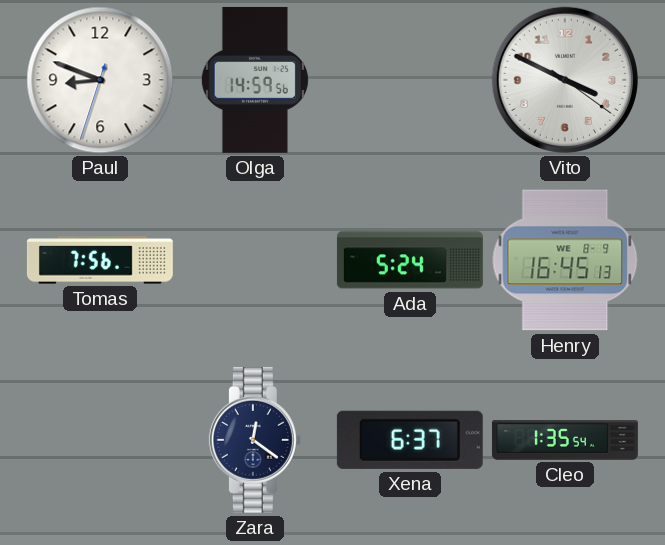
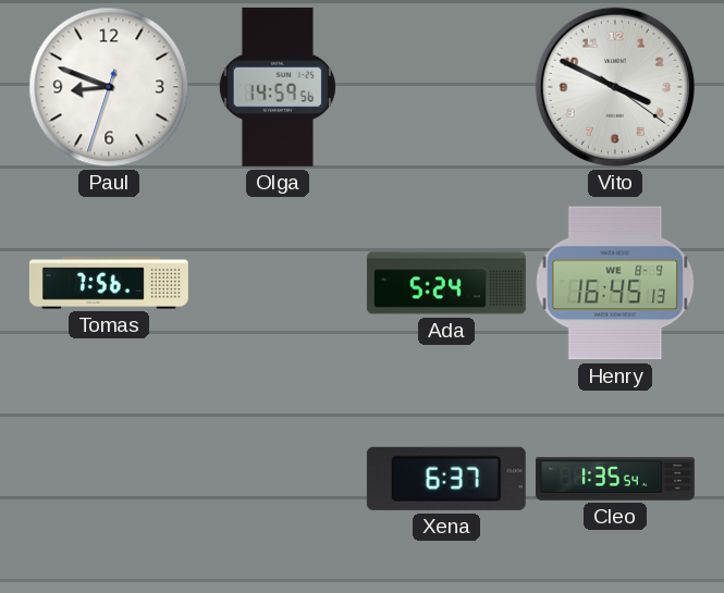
Zara: 12:21 -> none
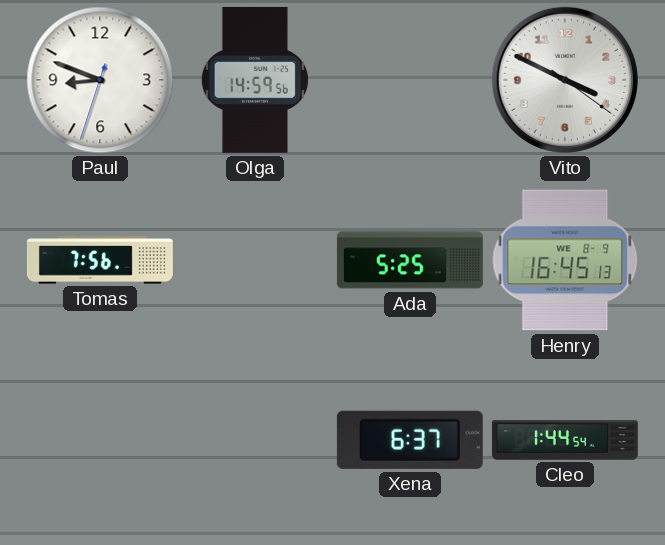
Ada: 5:24 -> 5:25
Cleo: 1:35 -> 1:44
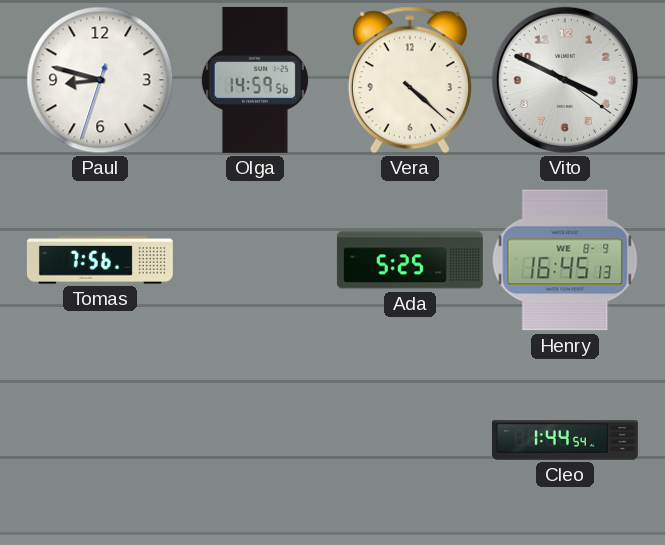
Paul: 8:48 -> 8:47
Vera: none -> 4:22
Xena: 6:37 -> none
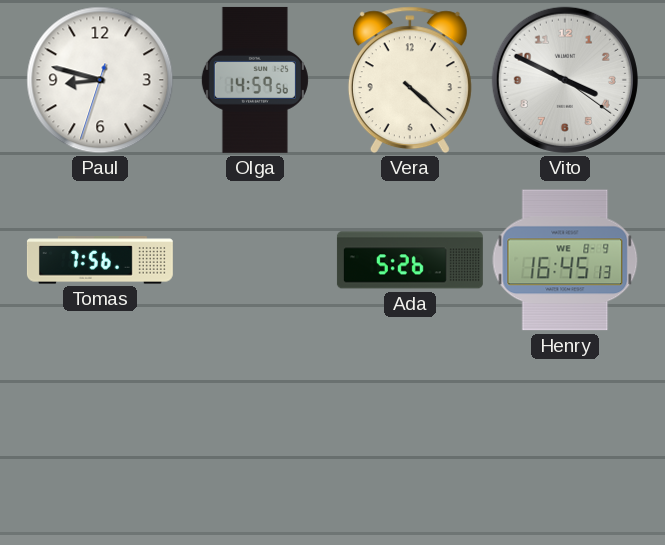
Ada: 5:25 -> 5:26
Cleo: 1:44 -> none
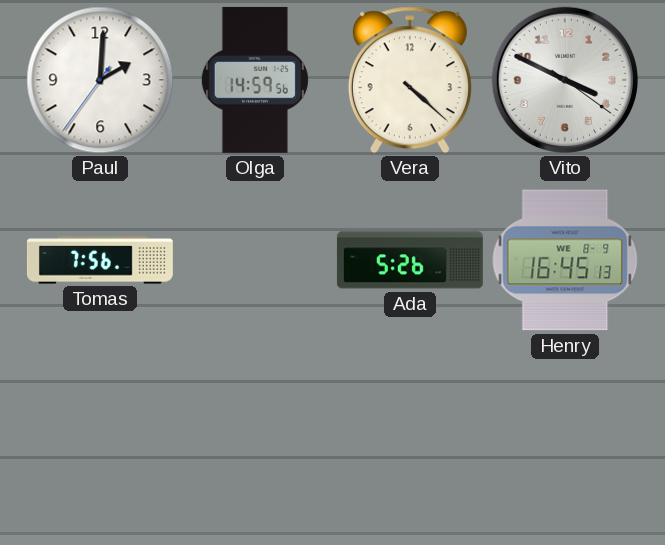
Paul: 8:47 -> 2:00
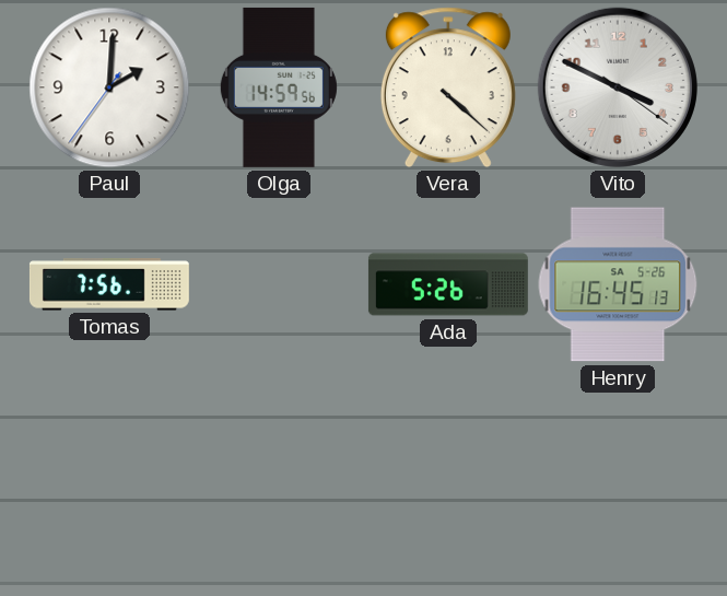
Henry date: WE 8-9 -> SA 5-26
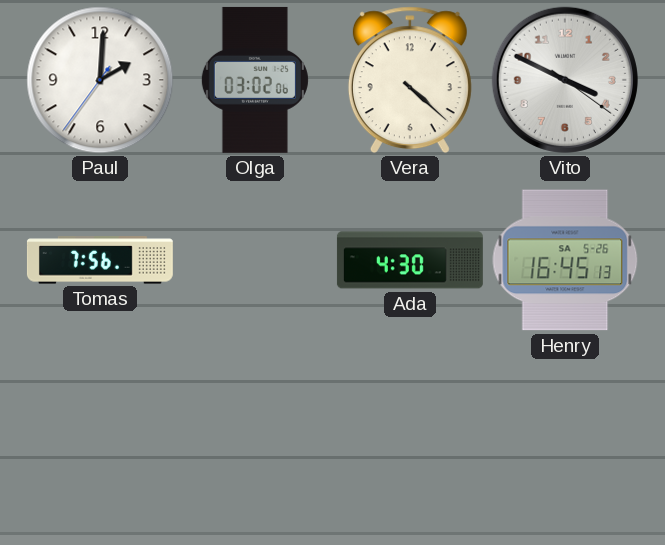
Olga: 14:59 -> 03:02
Ada: 5:26 -> 4:30
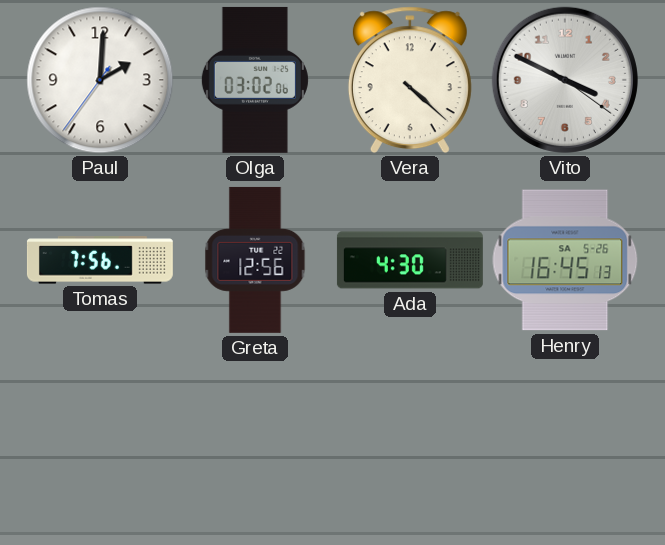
Greta: none -> 12:56
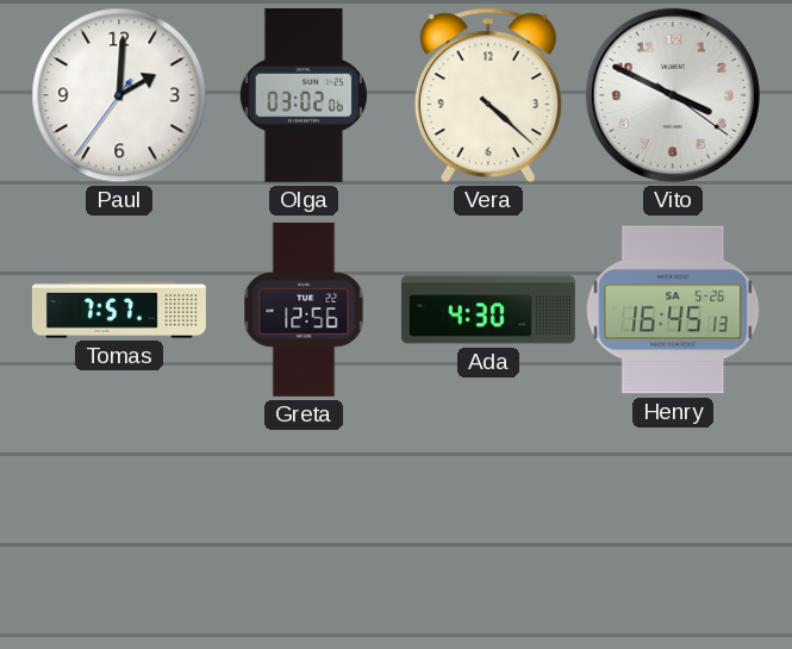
Tomas: 7:56 -> 7:57
